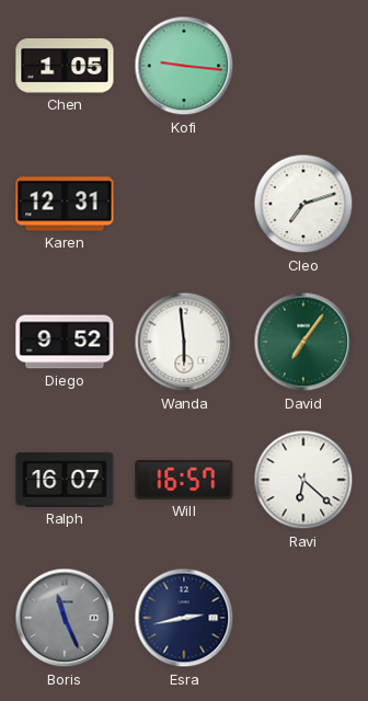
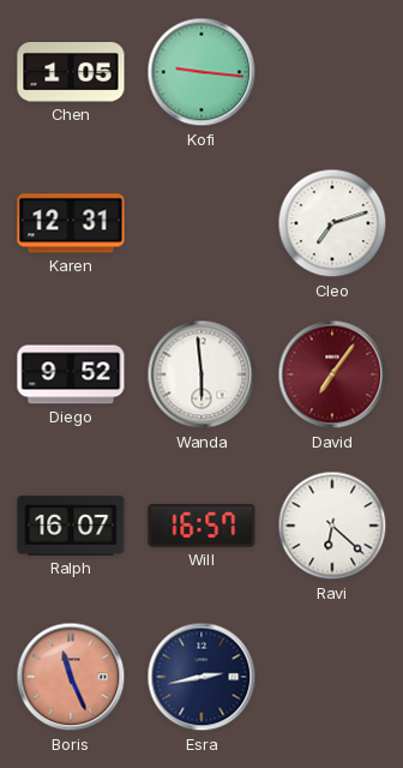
David dial: green -> burgundy
Boris dial: grey -> salmon
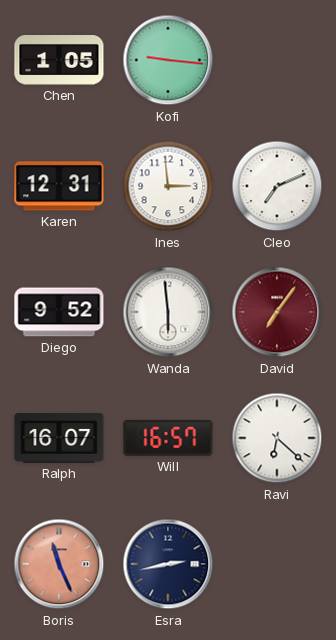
Ines: none -> 2:59
Cleo: 7:12 -> 7:11
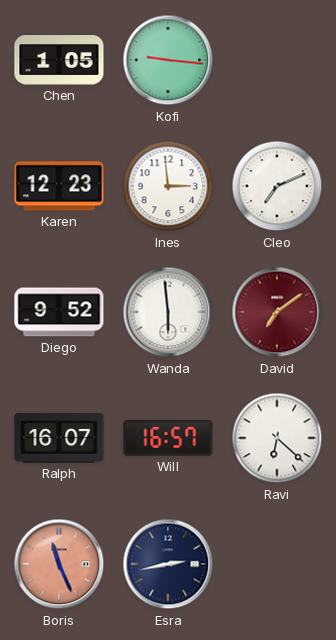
Karen: 12:31 -> 12:23
David: 7:06 -> 7:09
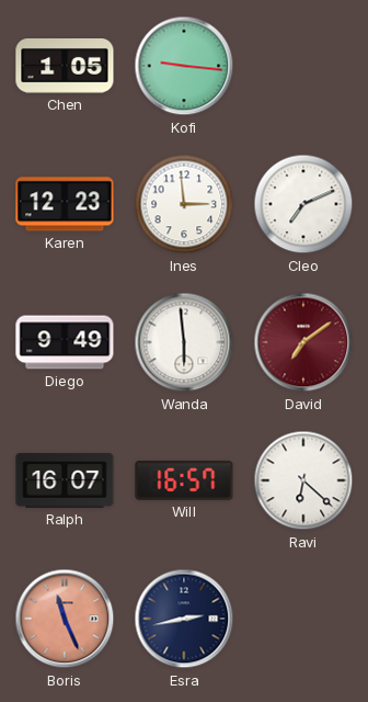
Diego: 9:52 -> 9:49
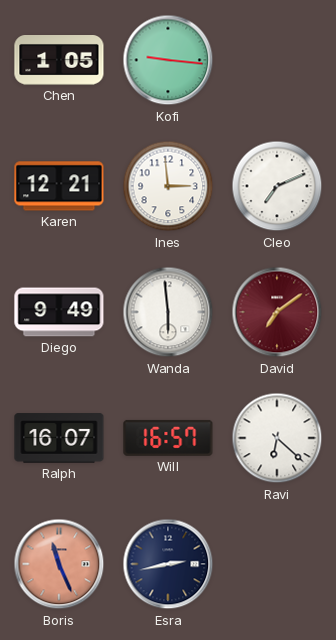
Karen: 12:23 -> 12:21
